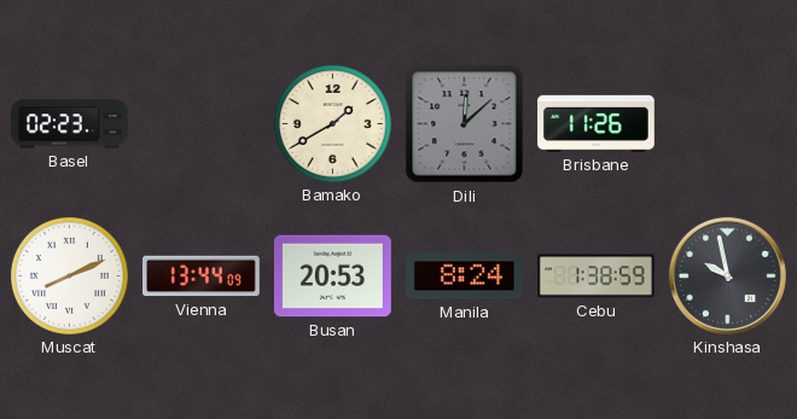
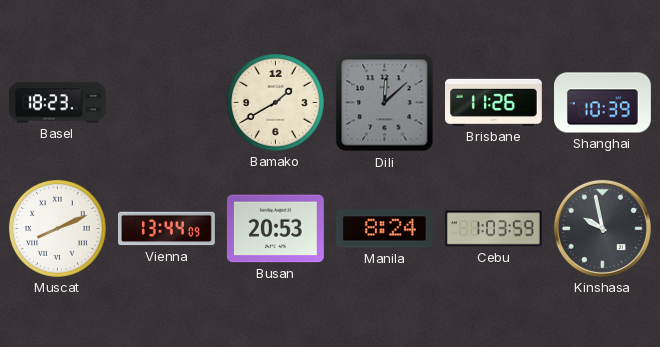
Basel: 02:23 -> 18:23
Shanghai: none -> 10:39
Cebu: 1:38 -> 1:03
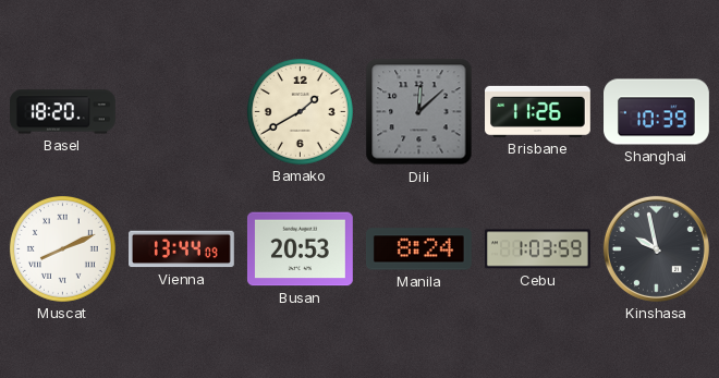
Basel: 18:23 -> 18:20
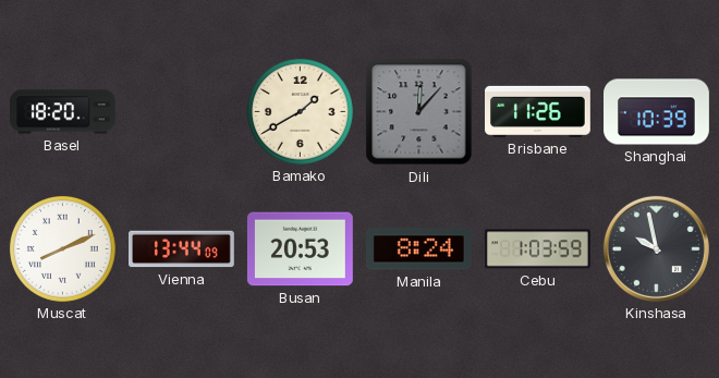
Dili: 12:08 -> 12:07
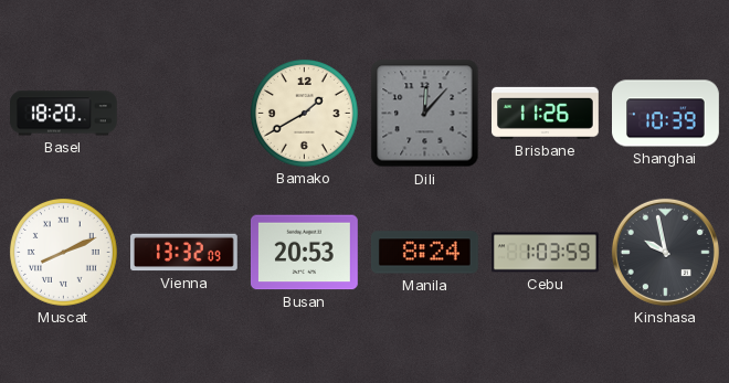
Vienna: 13:44 -> 13:32
